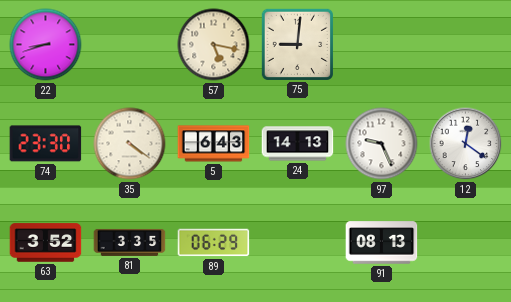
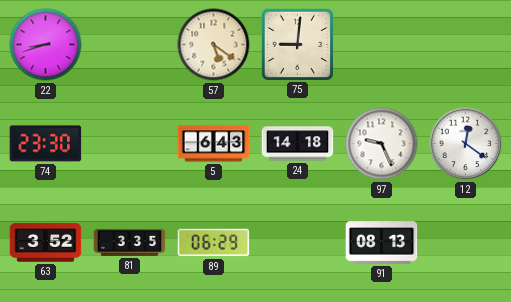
57: 5:17 -> 5:21
35: 4:21 -> none
24: 14:13 -> 14:18
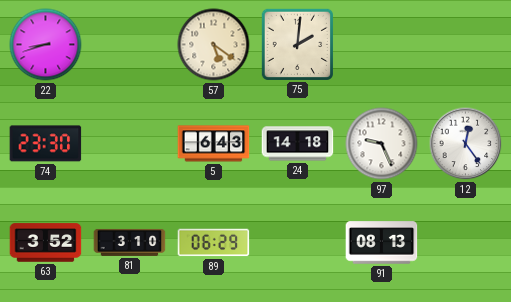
75: 9:01 -> 2:01
12: 12:21 -> 12:24
81: 3:35 -> 3:10
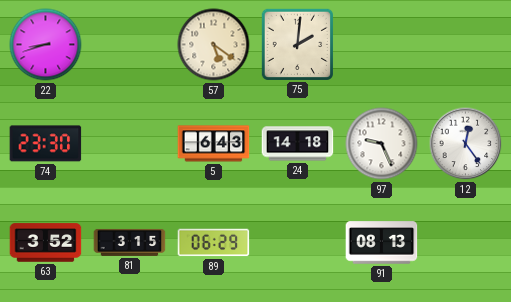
81: 3:10 -> 3:15
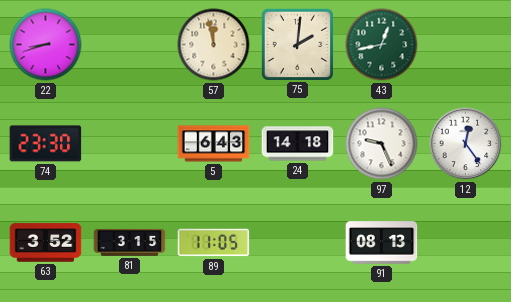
57: 5:21 -> 11:58
43: none -> 12:43
89: 06:29 -> 11:05
